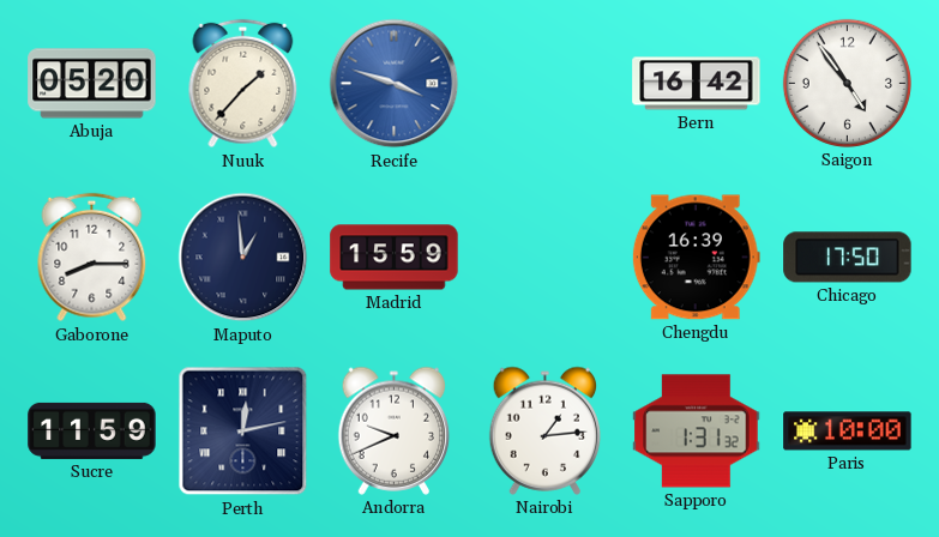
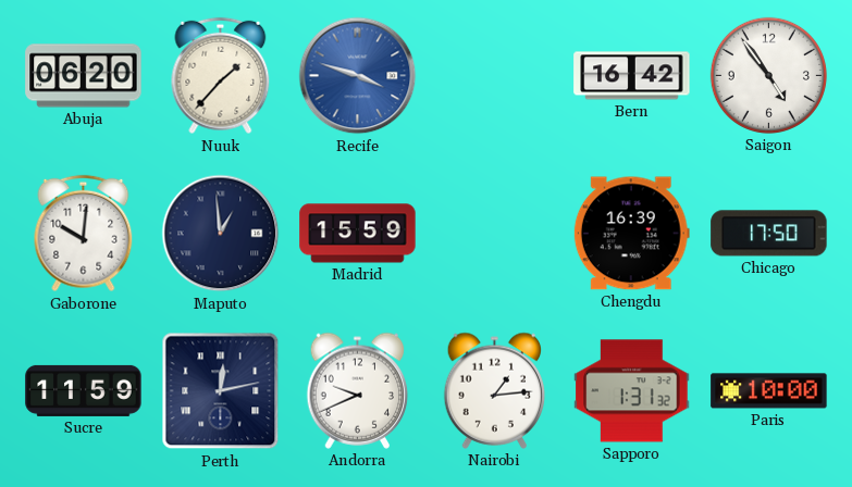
Abuja: 05:20 -> 06:20
Gaborone: 8:15 -> 10:01
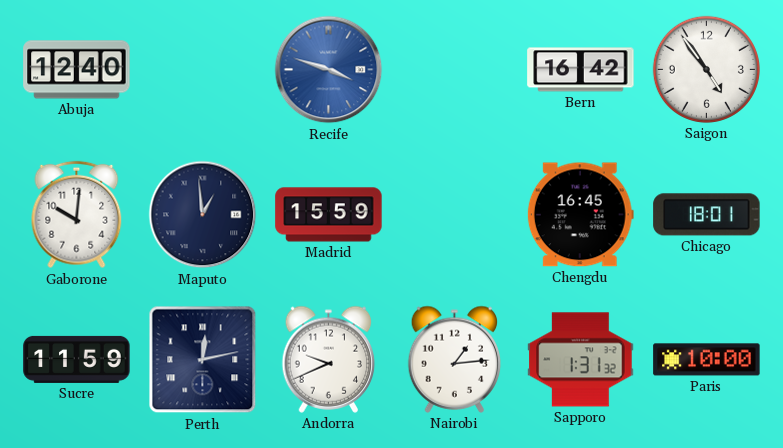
Abuja: 06:20 -> 12:40
Nuuk: 1:37 -> none
Chengdu: 16:39 -> 16:45
Chicago: 17:50 -> 18:01
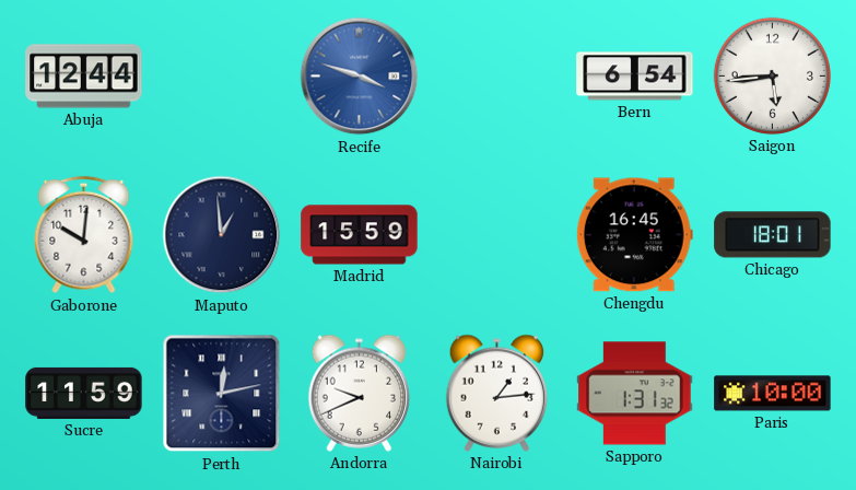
Abuja: 12:40 -> 12:44
Bern: 16:42 -> 6:54
Saigon: 4:54 -> 5:44
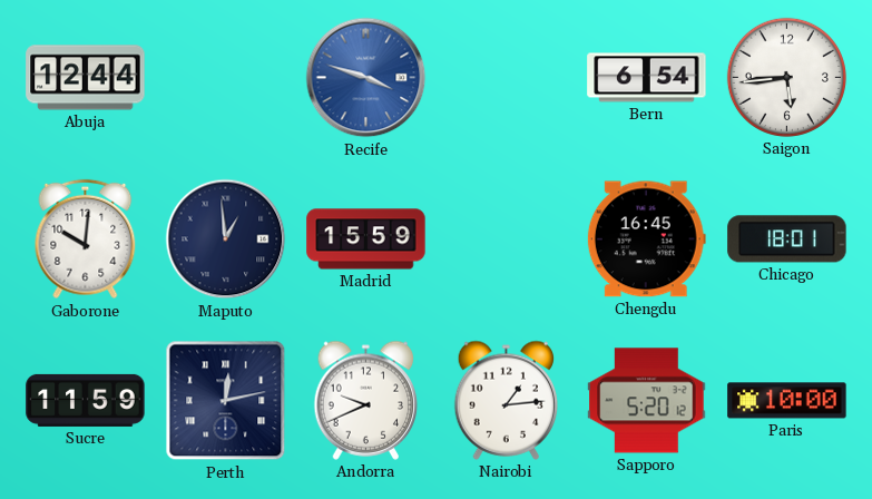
Sapporo: 1:31 -> 5:20
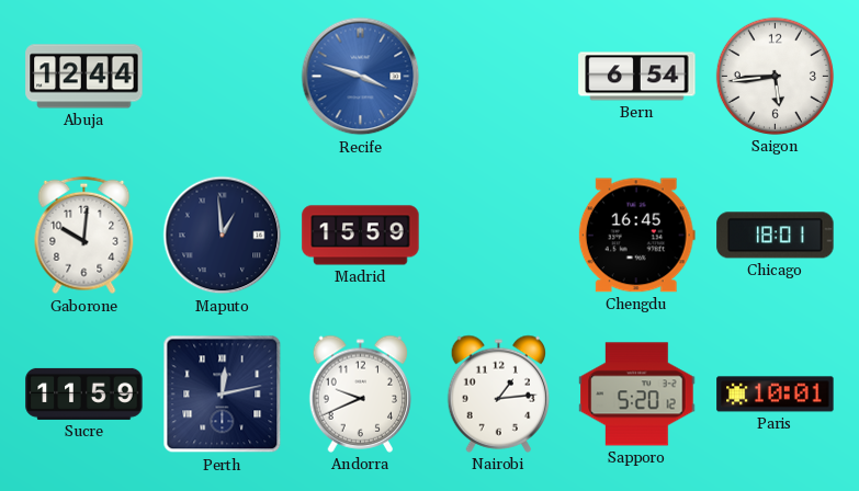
Paris: 10:00 -> 10:01
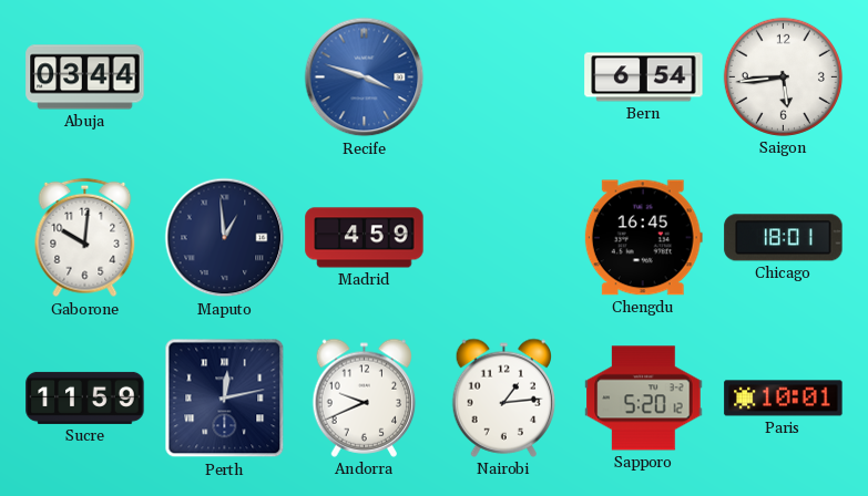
Abuja: 12:44 -> 03:44
Madrid: 15:59 -> 4:59
